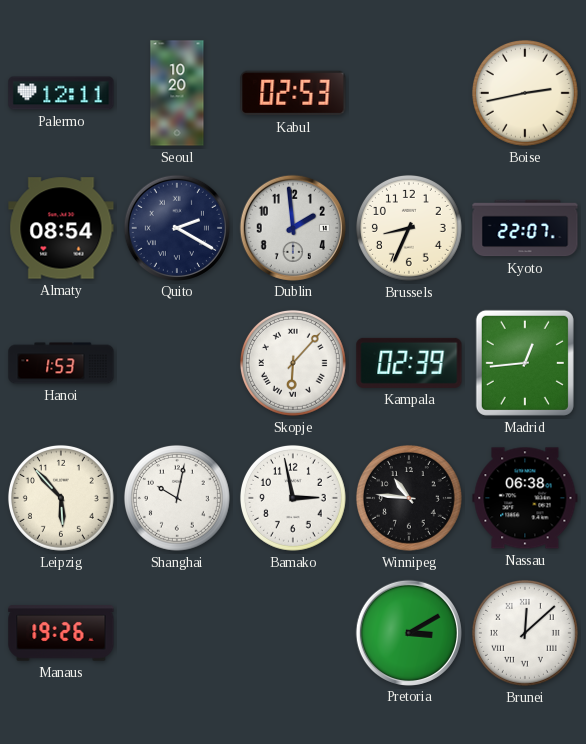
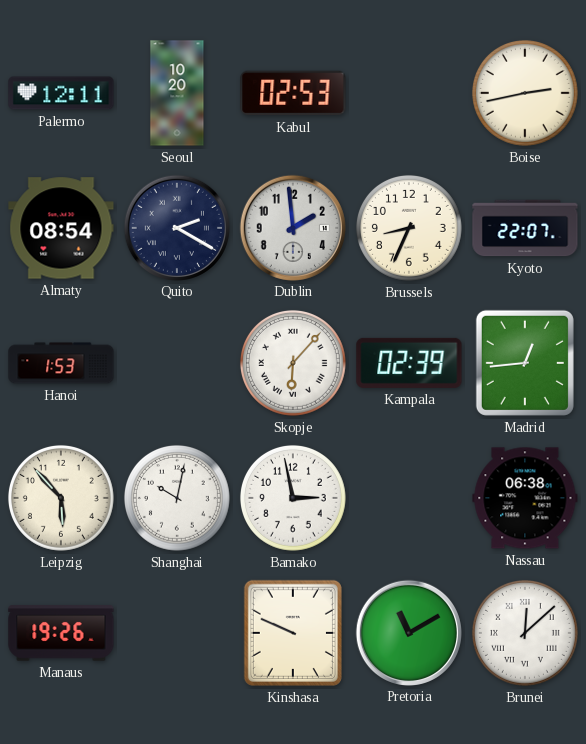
Winnipeg: 10:46 -> none
Kinshasa: none -> 9:49
Pretoria: 3:10 -> 11:10
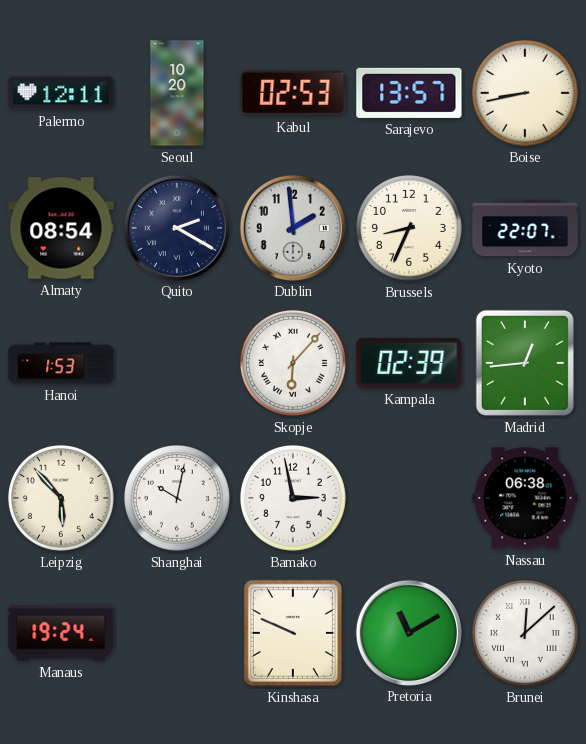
Sarajevo: none -> 13:57
Boise: 2:43 -> 8:43
Manaus: 19:26 -> 19:24
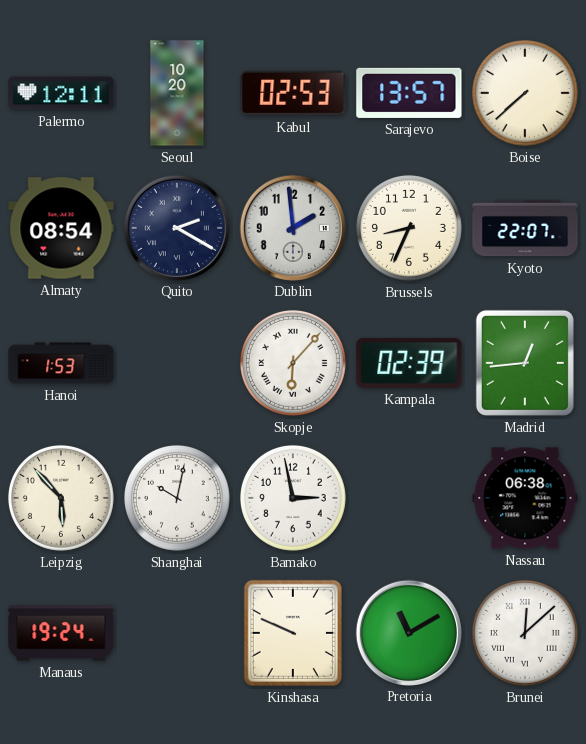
Boise: 8:43 -> 7:38
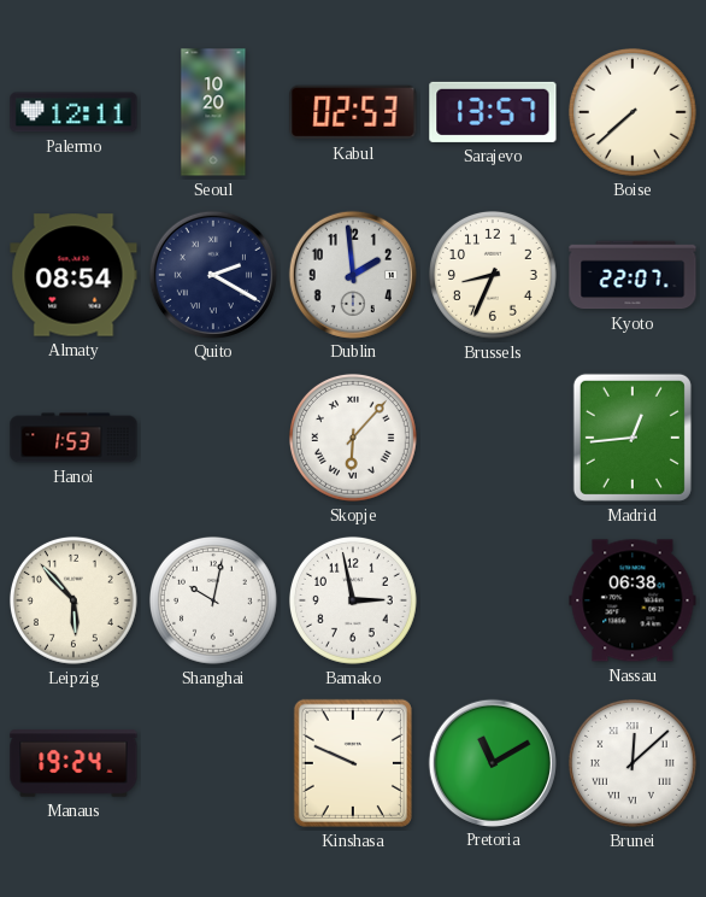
Kampala: 02:39 -> none
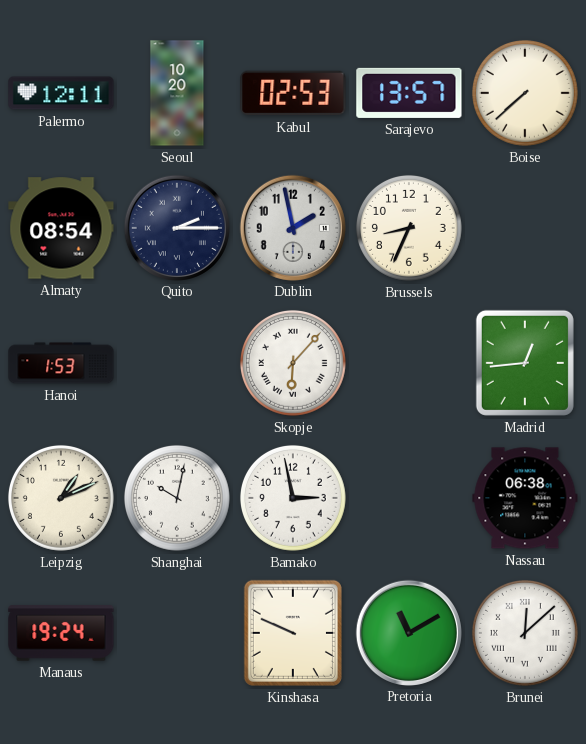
Quito: 2:20 -> 2:15
Dublin: 1:59 -> 1:58
Kyoto: 22:07 -> none
Leipzig: 5:53 -> 1:11
